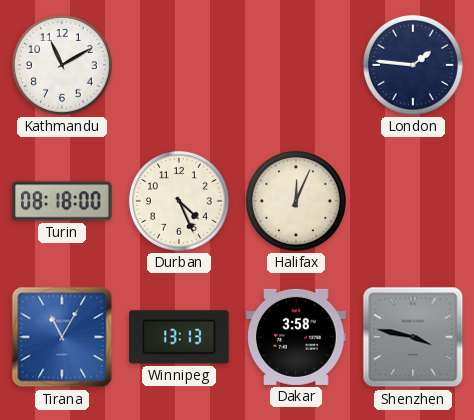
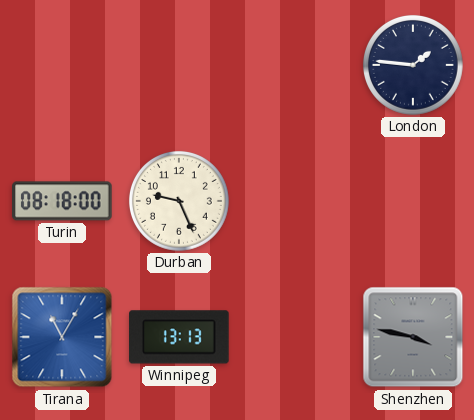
Kathmandu: 11:10 -> none
Durban: 4:26 -> 9:26
Halifax: 12:04 -> none
Dakar: 3:58 -> none
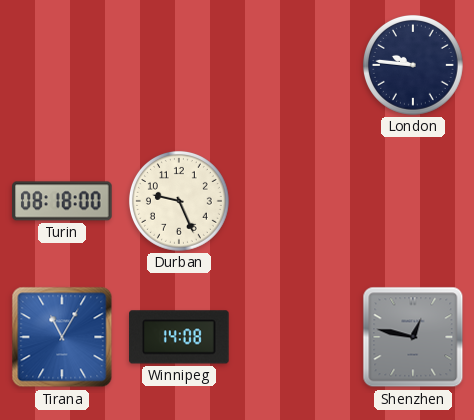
London: 1:46 -> 9:46
Winnipeg: 13:13 -> 14:08
Shenzhen: 3:47 -> 12:47
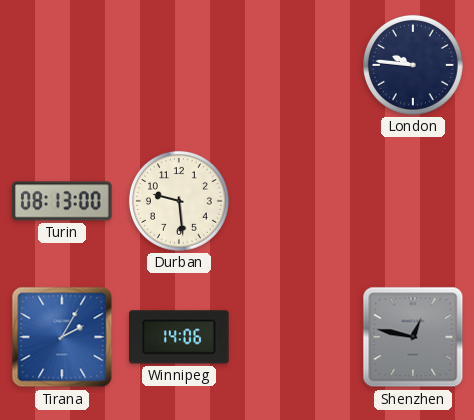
Turin: 08:18 -> 08:13
Durban: 9:26 -> 9:29
Tirana: 11:05 -> 2:05
Winnipeg: 14:08 -> 14:06
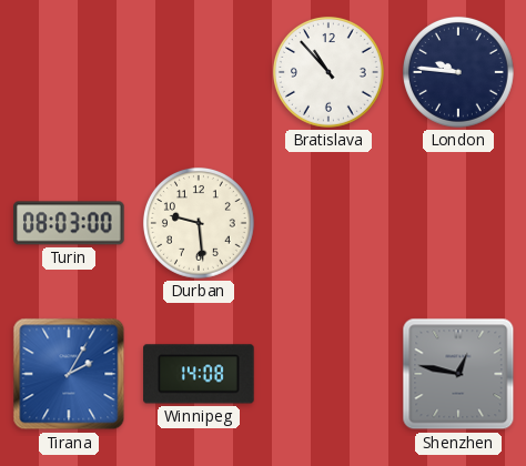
Bratislava: none -> 10:53
Turin: 08:13 -> 08:03
Winnipeg: 14:06 -> 14:08
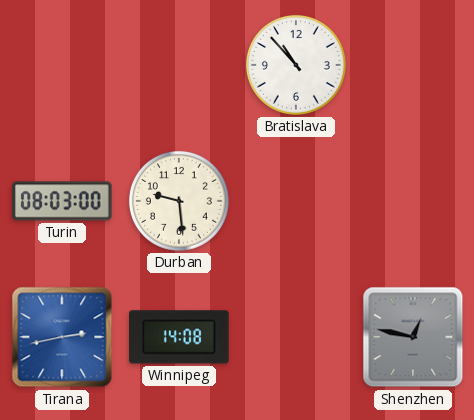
London: 9:46 -> none
Tirana: 2:05 -> 2:43
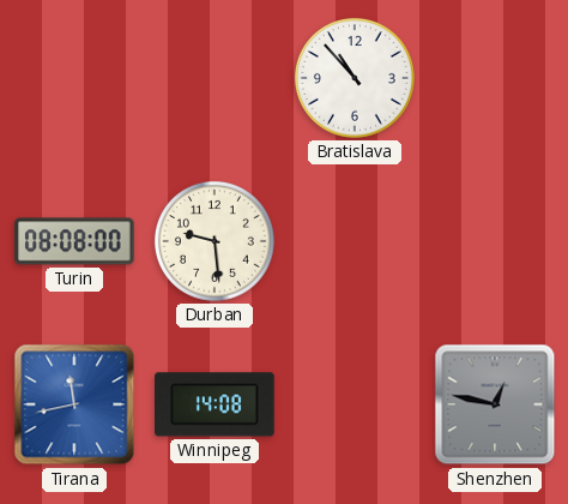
Turin: 08:03 -> 08:08
Tirana: 2:43 -> 11:43
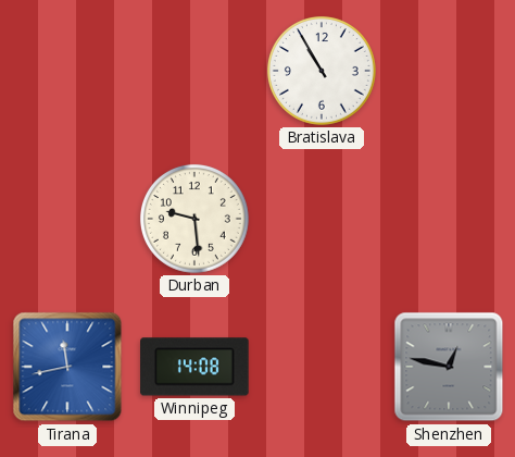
Bratislava: 10:53 -> 10:55
Turin: 08:08 -> none
